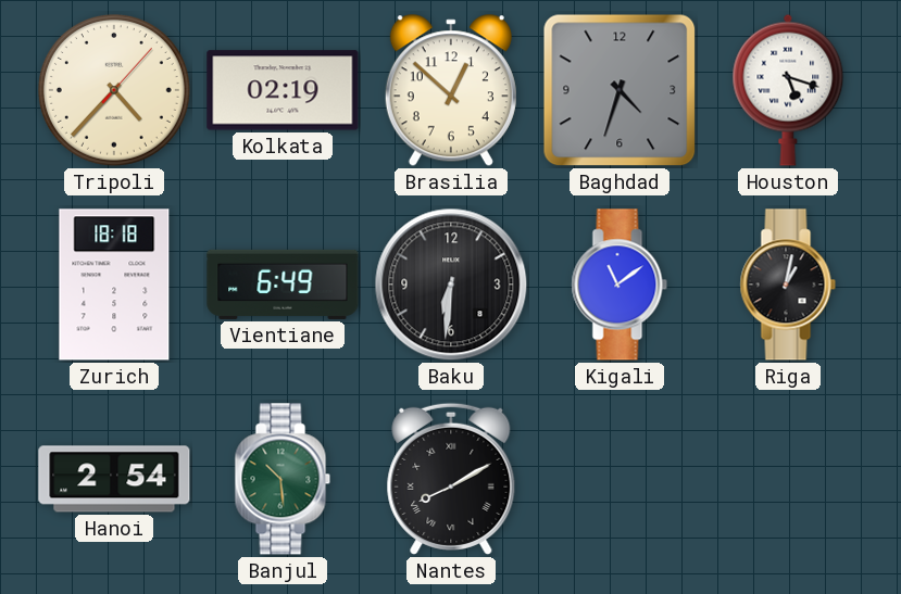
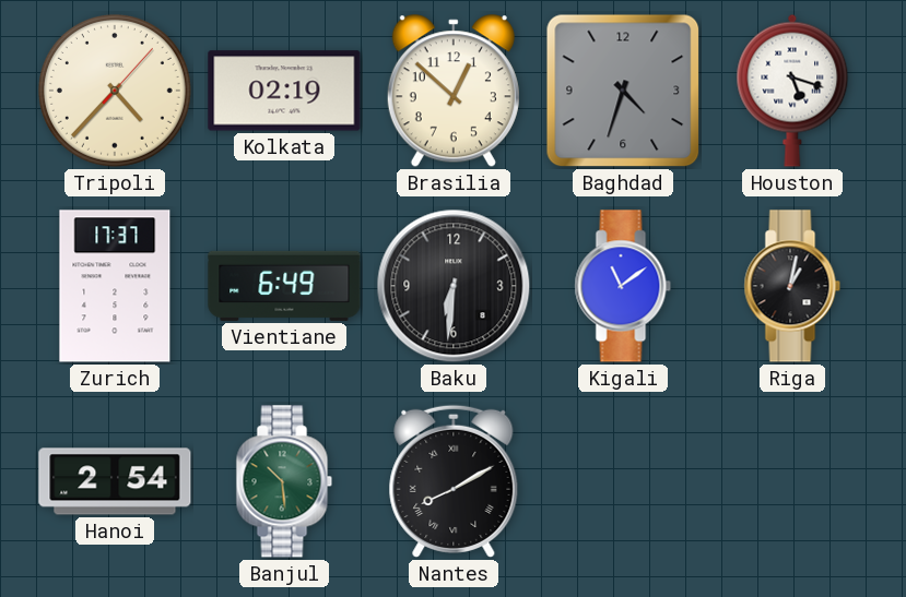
Zurich: 18:18 -> 17:37
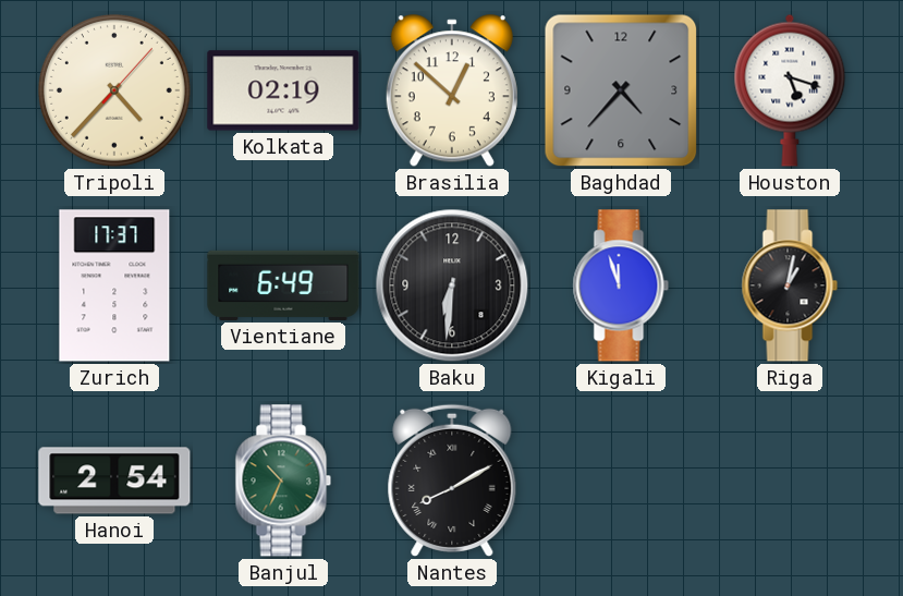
Baghdad: 4:33 -> 4:37
Kigali: 11:09 -> 11:57
Banjul: 10:29 -> 10:34
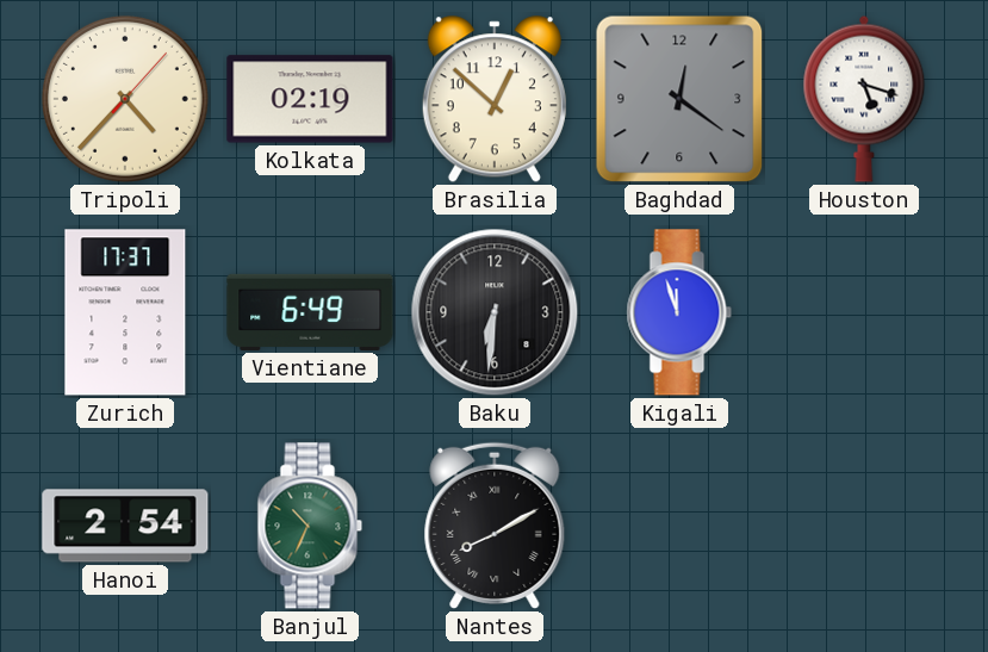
Baghdad: 4:37 -> 12:21
Riga: 1:02 -> none
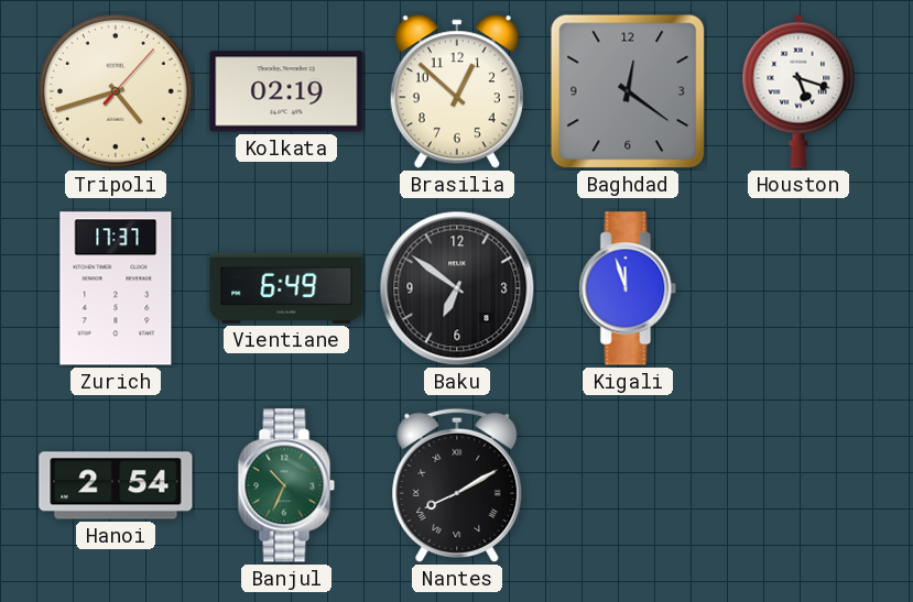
Tripoli: 4:37 -> 4:42
Baku: 6:31 -> 6:51
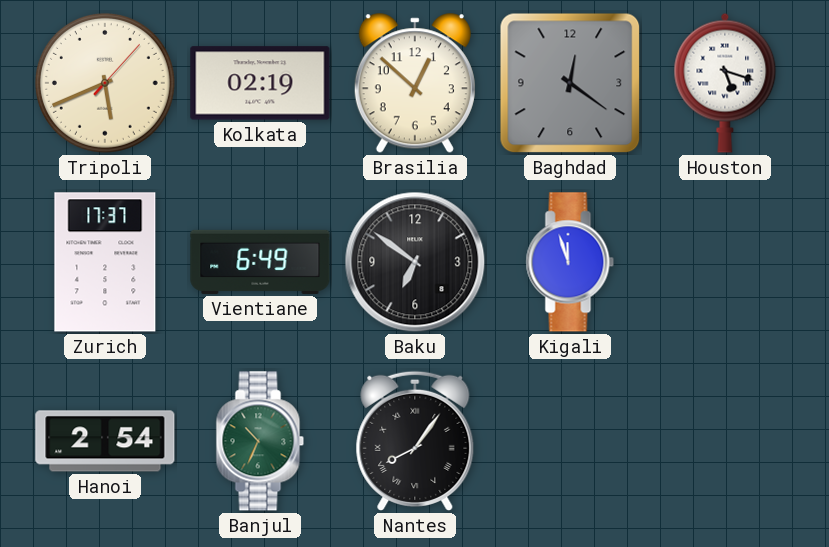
Tripoli: 4:42 -> 5:41
Nantes: 8:10 -> 8:06
